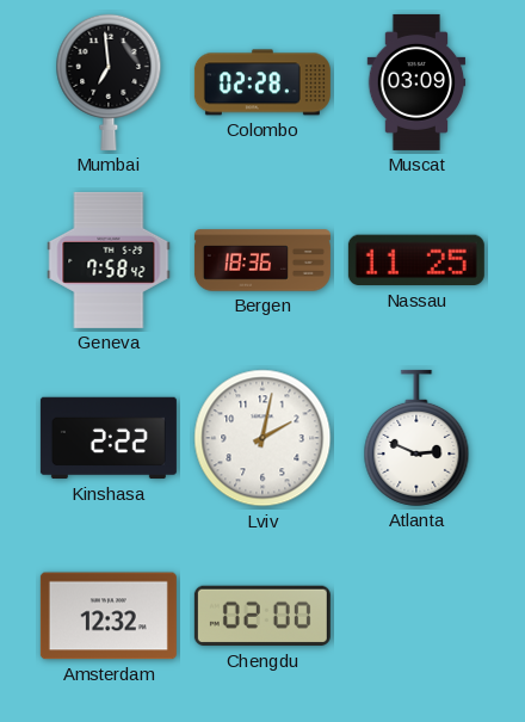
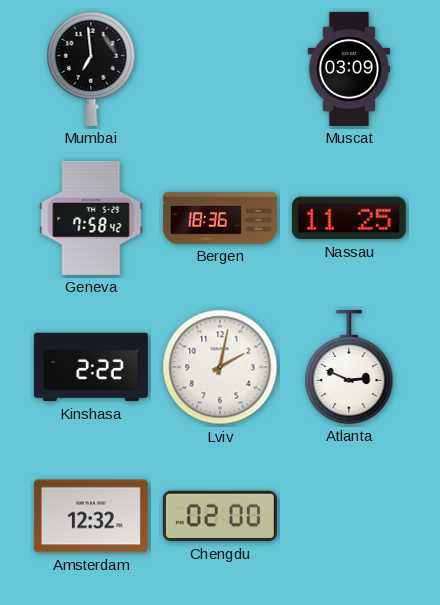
Colombo: 02:28 -> none
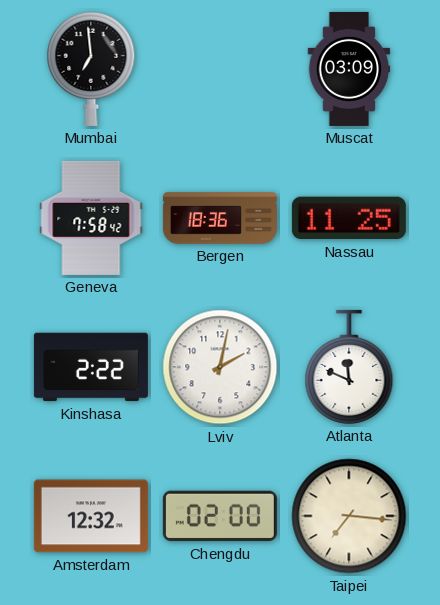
Atlanta: 2:49 -> 11:49
Taipei: none -> 7:16
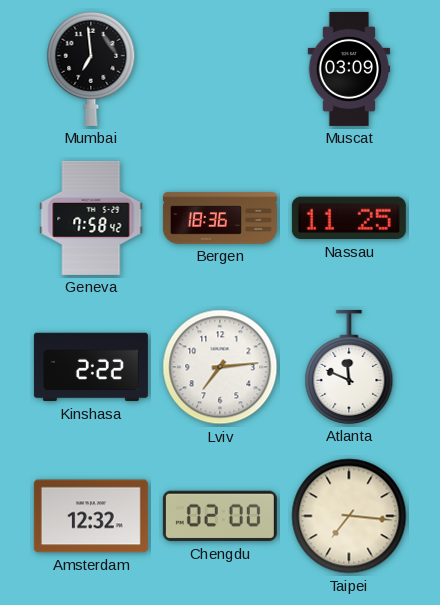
Lviv: 2:02 -> 7:14
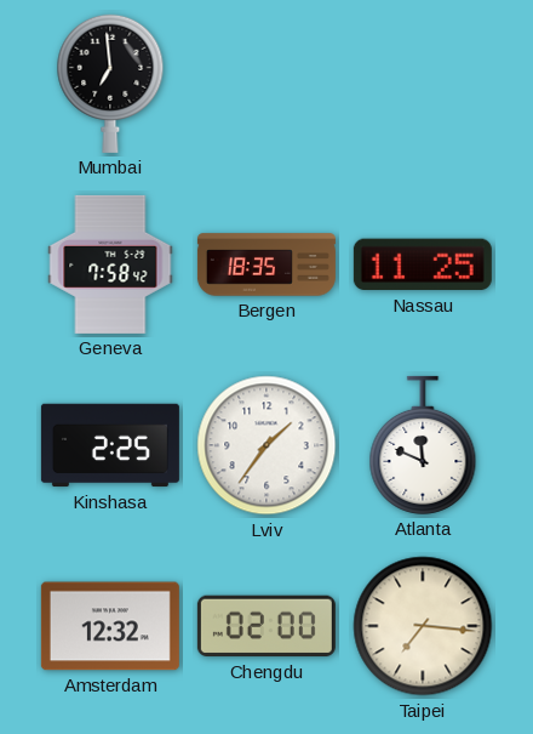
Muscat: 03:09 -> none
Bergen: 18:36 -> 18:35
Kinshasa: 2:22 -> 2:25
Lviv: 7:14 -> 1:36
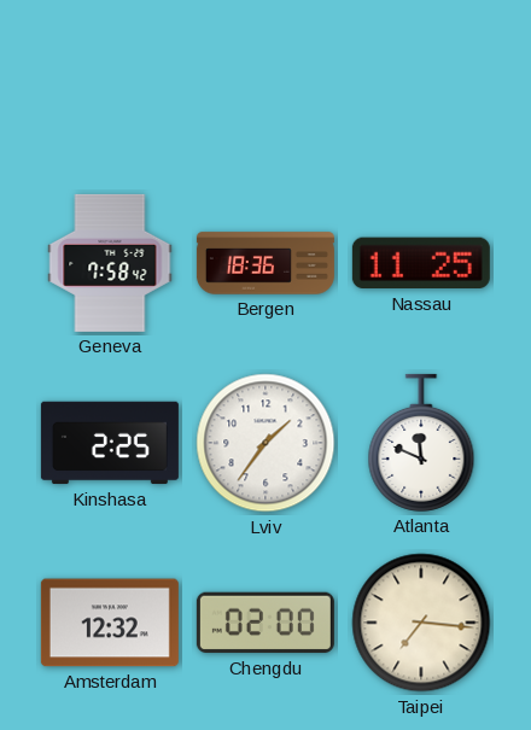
Mumbai: 6:59 -> none
Bergen: 18:35 -> 18:36
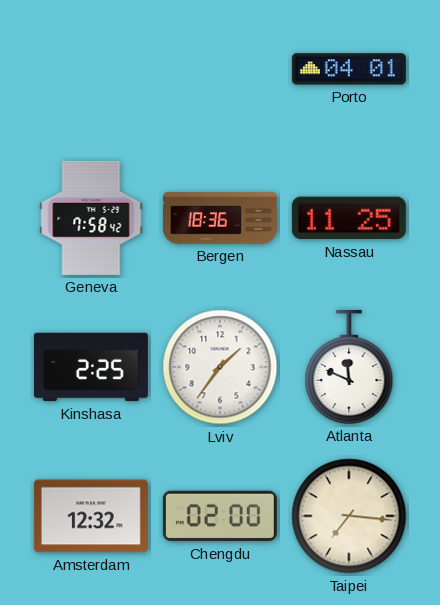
Porto: none -> 04:01
